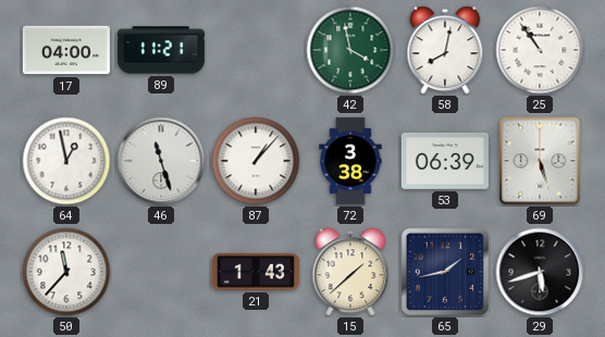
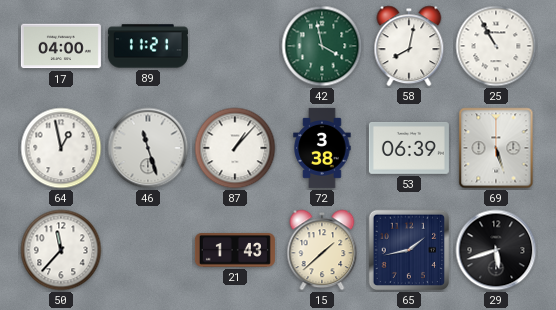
25: 10:54 -> 10:55
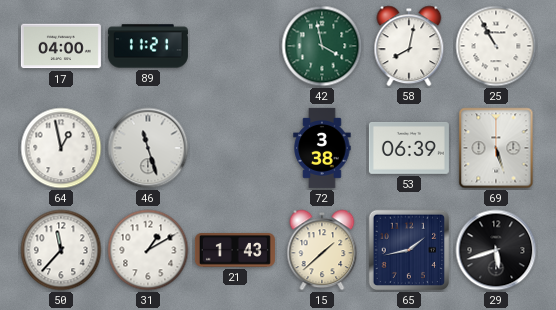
87: 1:07 -> none
31: none -> 1:10
